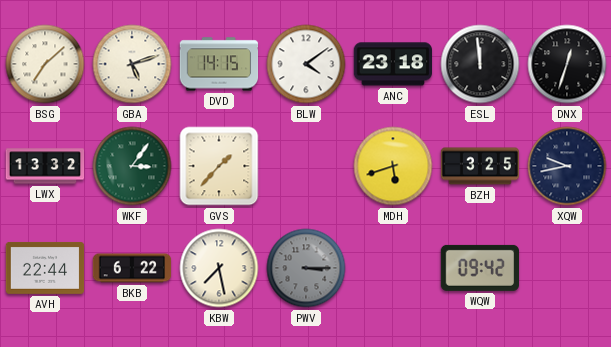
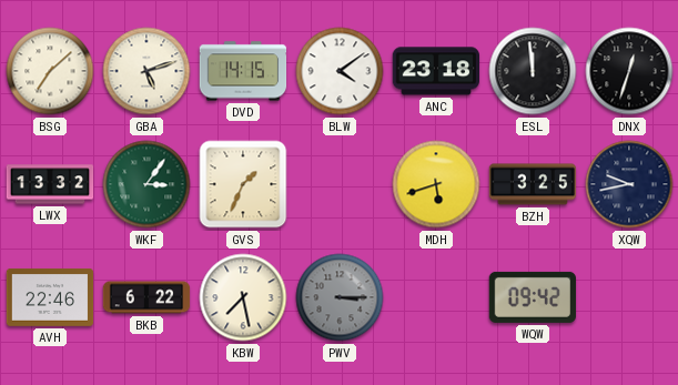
GVS: 1:37 -> 1:34
AVH: 22:44 -> 22:46
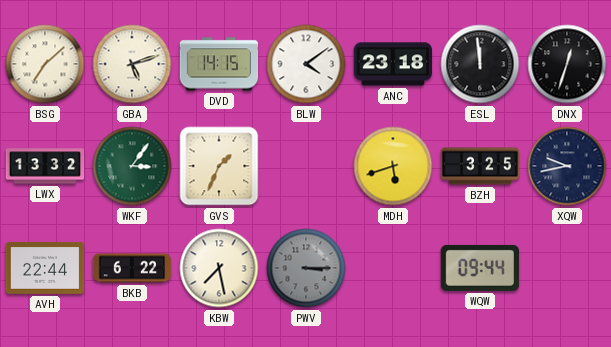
AVH: 22:46 -> 22:44
WQW: 09:42 -> 09:44
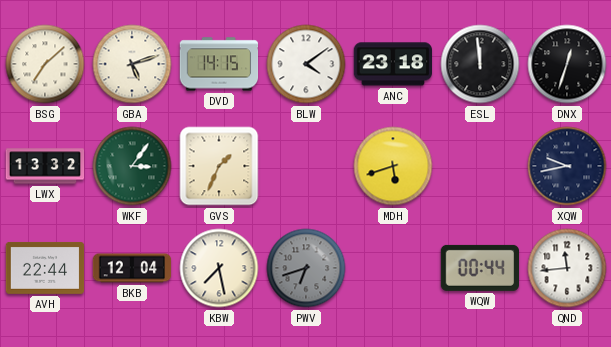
BZH: 3:25 -> none
BKB: 6:22 -> 12:04
PWV: 3:15 -> 6:42
WQW: 09:44 -> 00:44
QND: none -> 11:44
